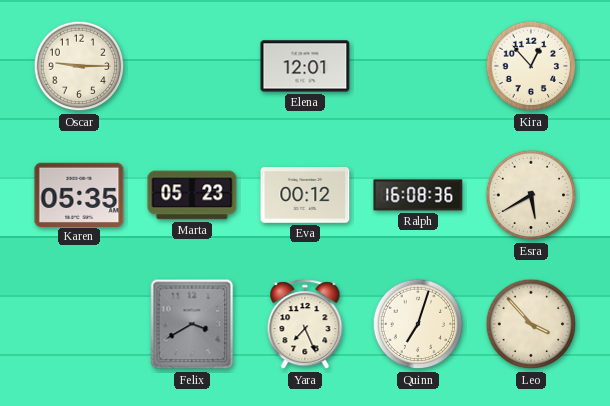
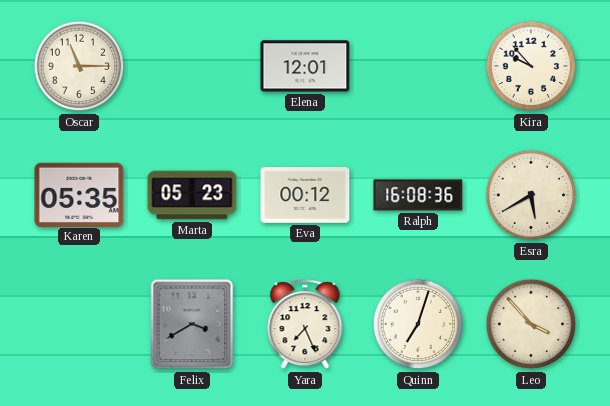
Oscar: 9:15 -> 11:15
Kira: 12:53 -> 9:53
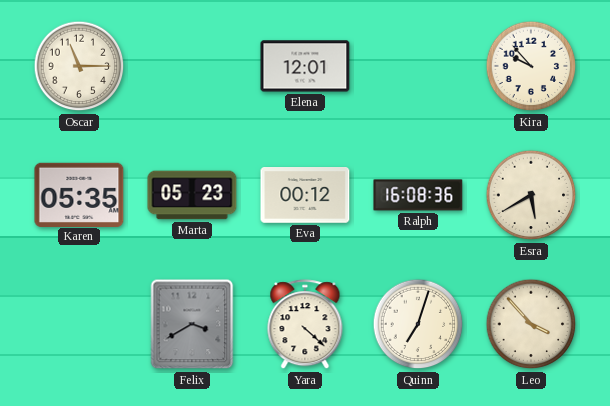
Yara: 7:26 -> 4:22
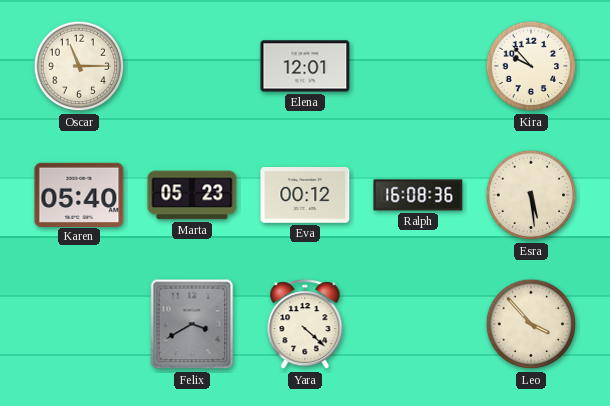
Karen: 05:35 -> 05:40
Esra: 5:40 -> 5:29
Quinn: 7:03 -> none
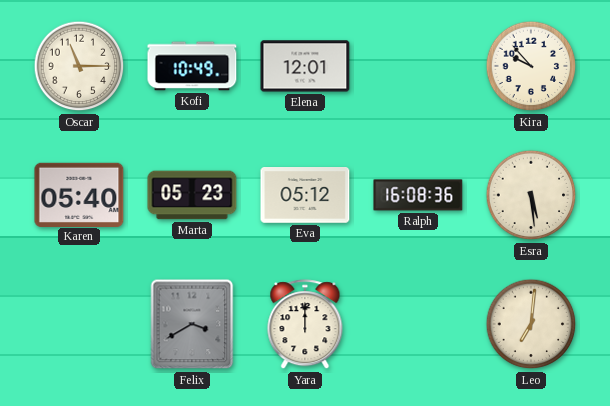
Kofi: none -> 10:49
Eva: 00:12 -> 05:12
Yara: 4:22 -> 12:00
Leo: 3:53 -> 7:01
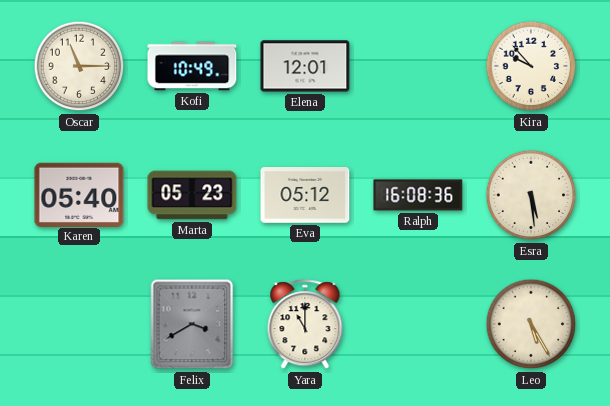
Yara: 12:00 -> 11:00
Leo: 7:01 -> 5:25
